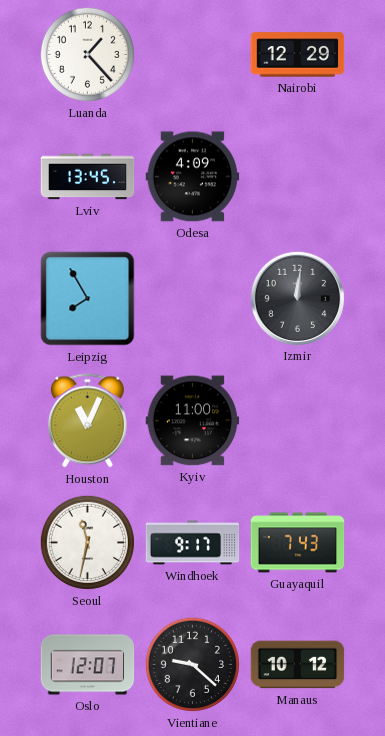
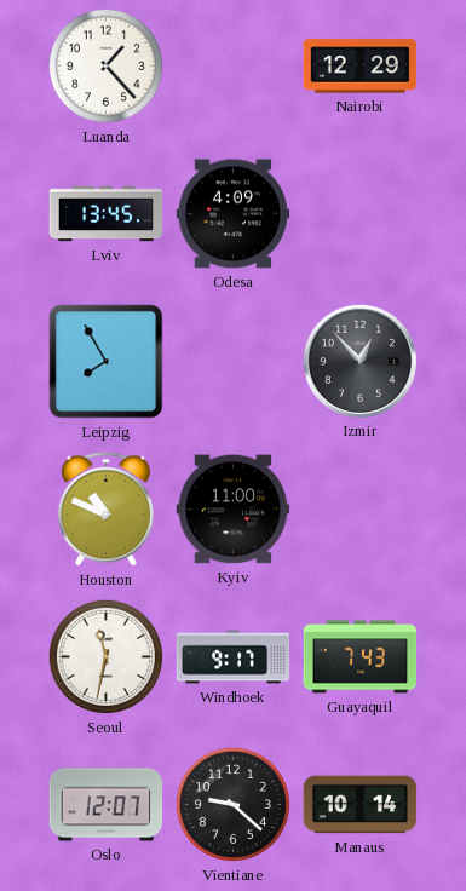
Izmir: 12:01 -> 12:53
Houston: 11:04 -> 10:49
Manaus: 10:12 -> 10:14
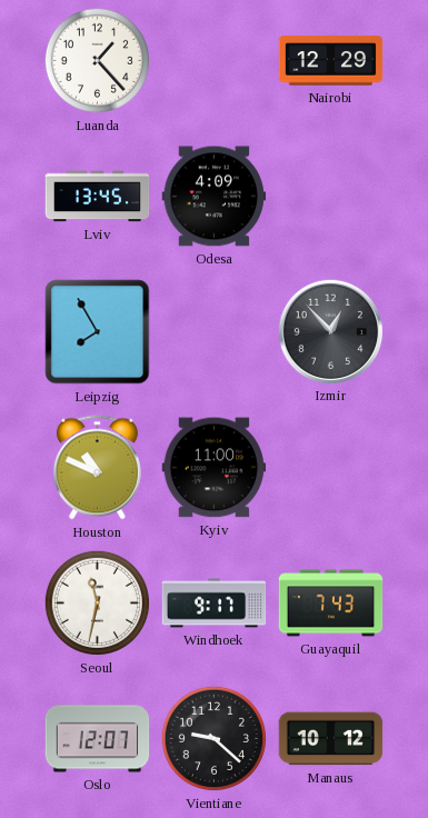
Manaus: 10:14 -> 10:12
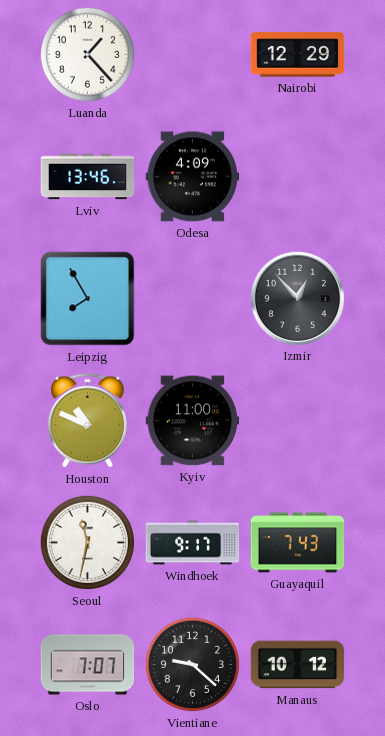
Lviv: 13:45 -> 13:46
Oslo: 12:07 -> 7:07
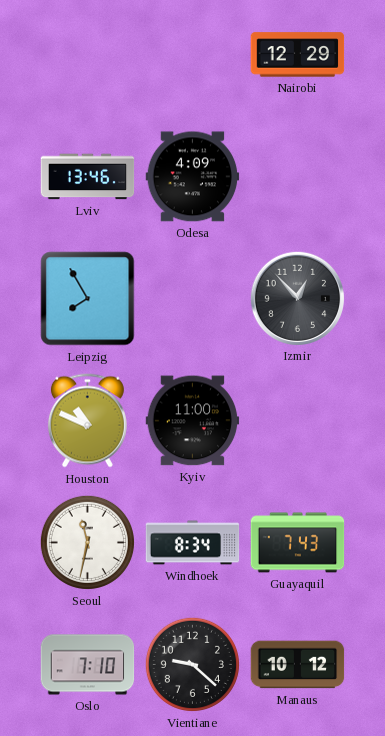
Luanda: 1:23 -> none
Windhoek: 9:17 -> 8:34
Oslo: 7:07 -> 7:10
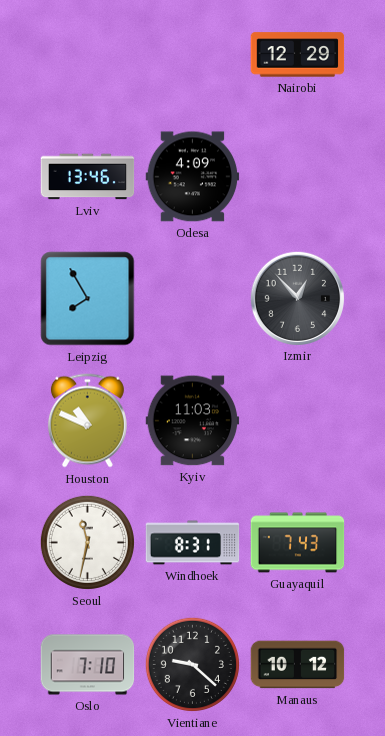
Kyiv: 11:00 -> 11:03
Windhoek: 8:34 -> 8:31
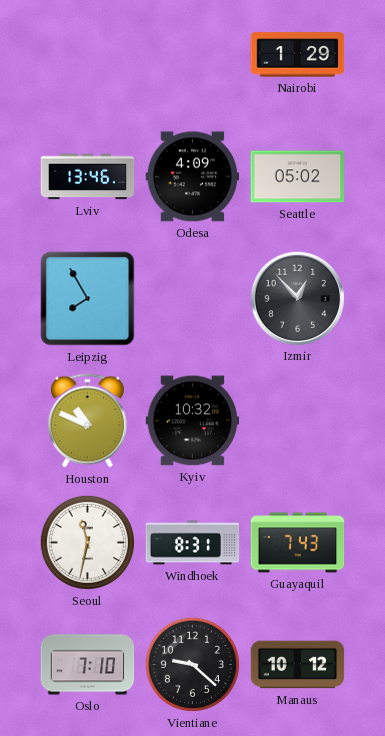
Nairobi: 12:29 -> 1:29
Seattle: none -> 05:02
Kyiv: 11:03 -> 10:32
